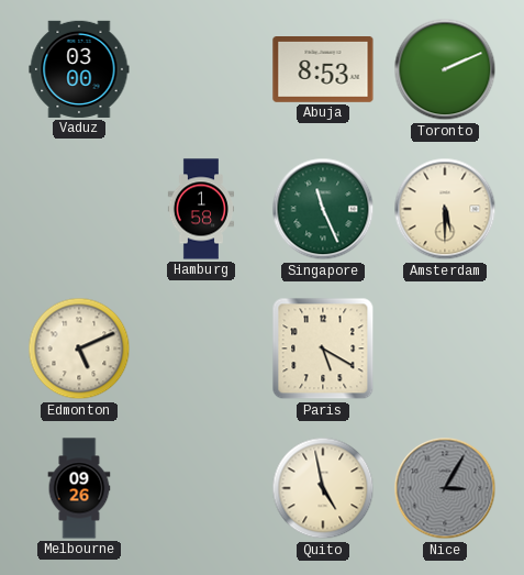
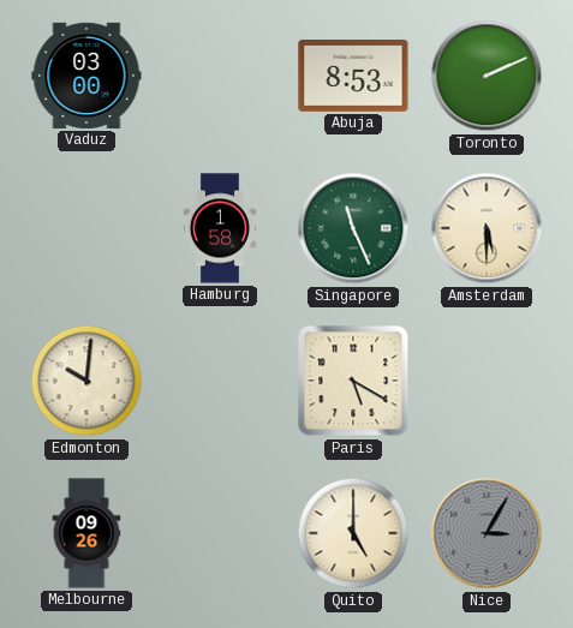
Edmonton: 5:11 -> 10:01
Quito: 4:58 -> 5:00
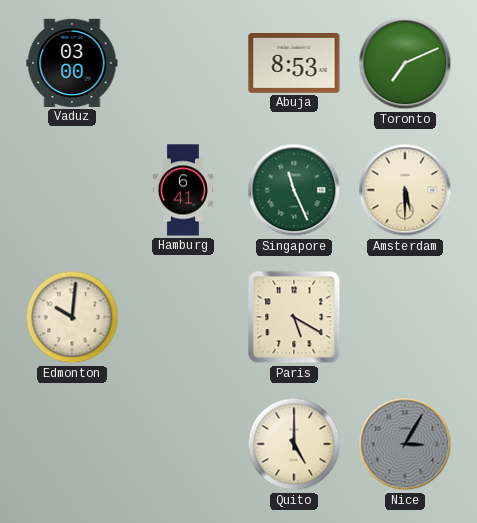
Toronto: 2:11 -> 7:11
Hamburg: 1:58 -> 6:41
Melbourne: 09:26 -> none
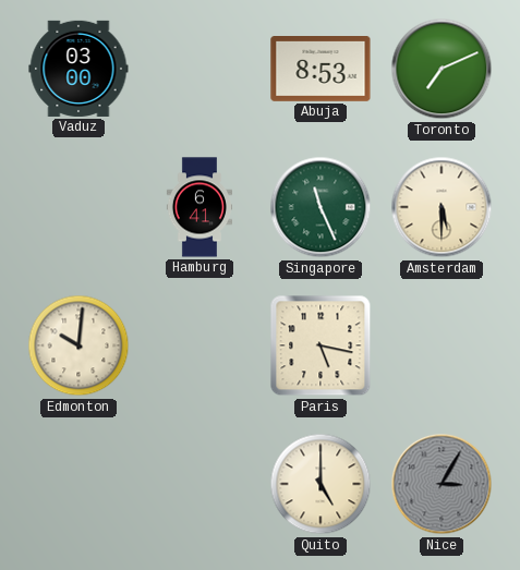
Paris: 5:20 -> 5:17
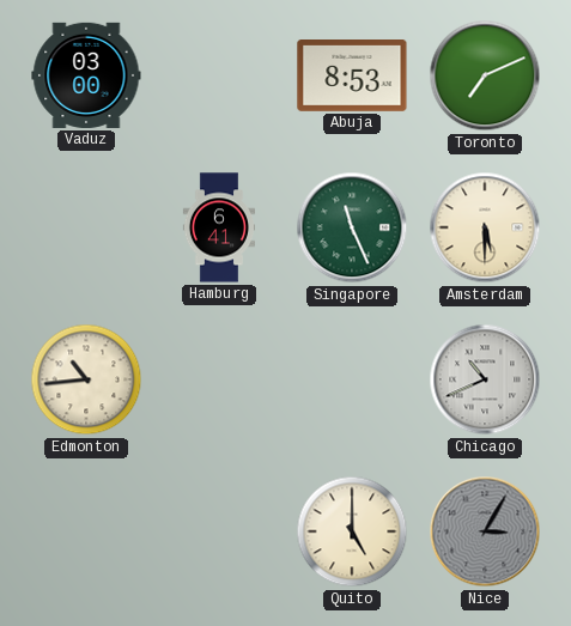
Edmonton: 10:01 -> 10:44
Paris: 5:17 -> none
Chicago: none -> 10:41
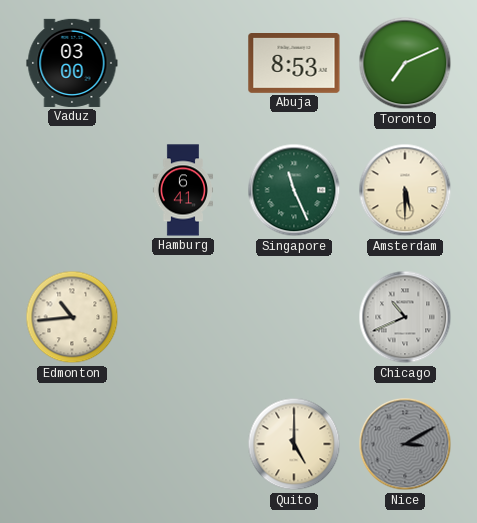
Nice: 3:05 -> 3:10
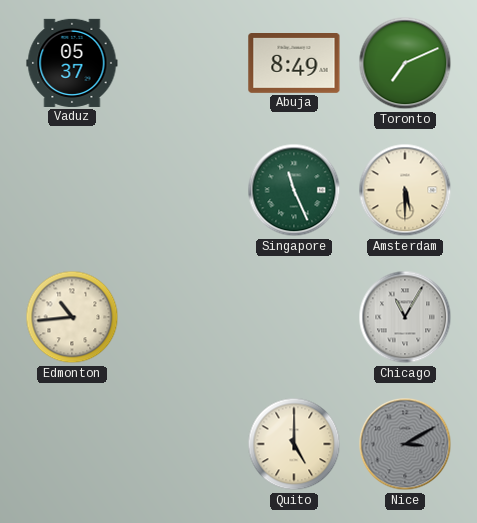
Vaduz: 03:00 -> 05:37
Abuja: 8:53 -> 8:49
Hamburg: 6:41 -> none
Chicago: 10:41 -> 11:05
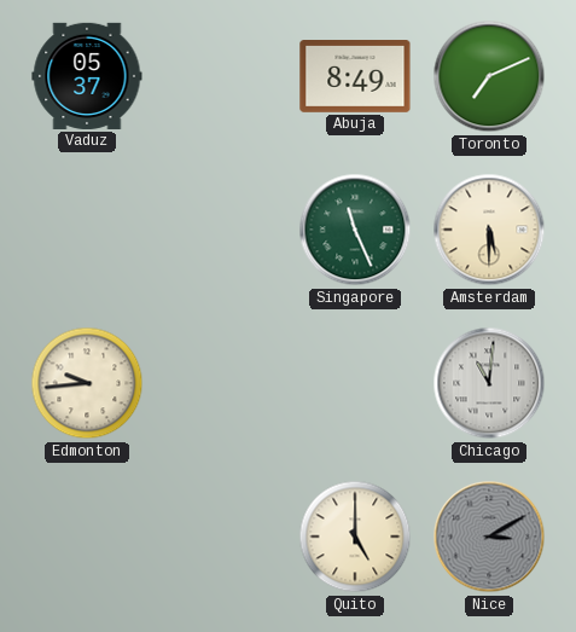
Edmonton: 10:44 -> 9:44
Chicago: 11:05 -> 11:01
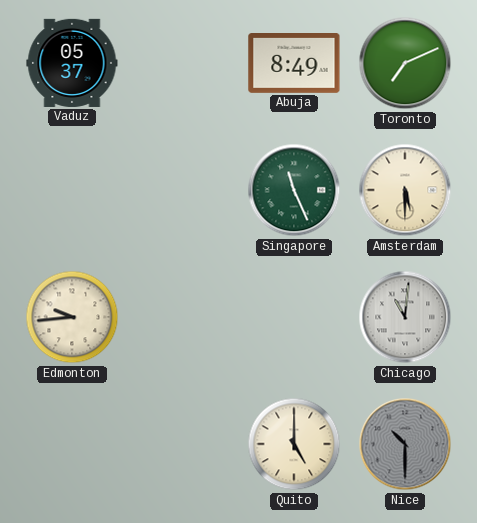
Nice: 3:10 -> 10:30
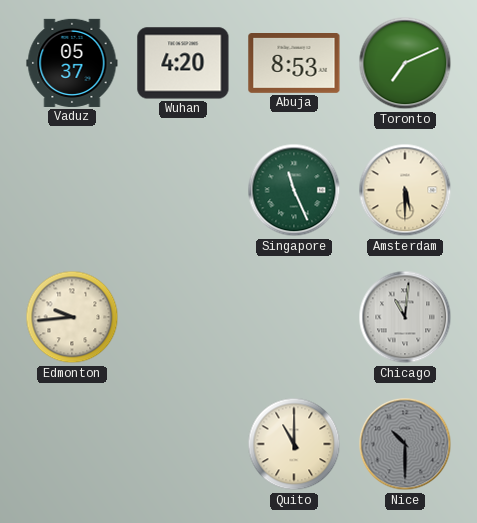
Wuhan: none -> 4:20
Abuja: 8:49 -> 8:53
Quito: 5:00 -> 11:00
